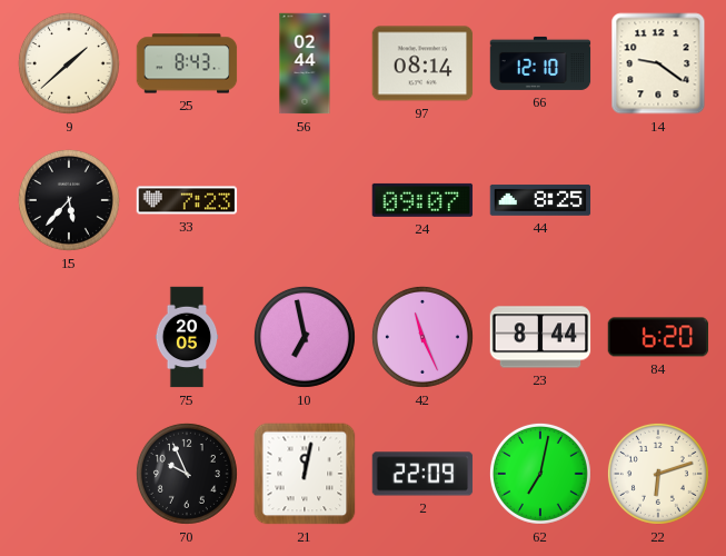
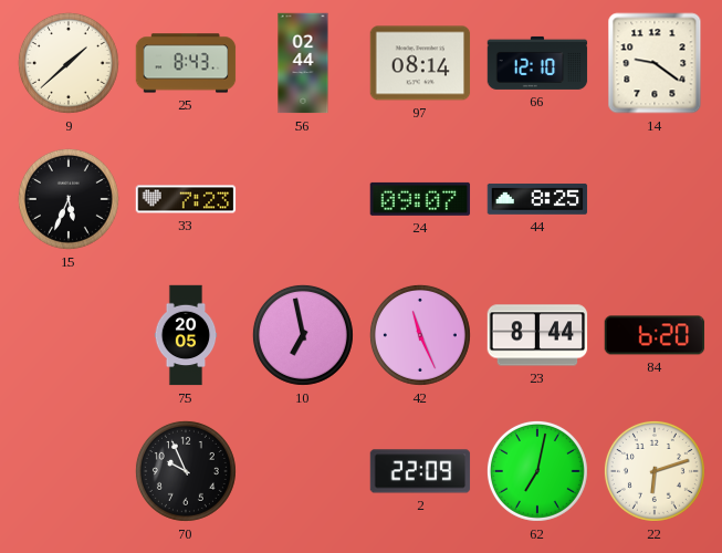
15: 5:37 -> 5:34
21: 12:02 -> none
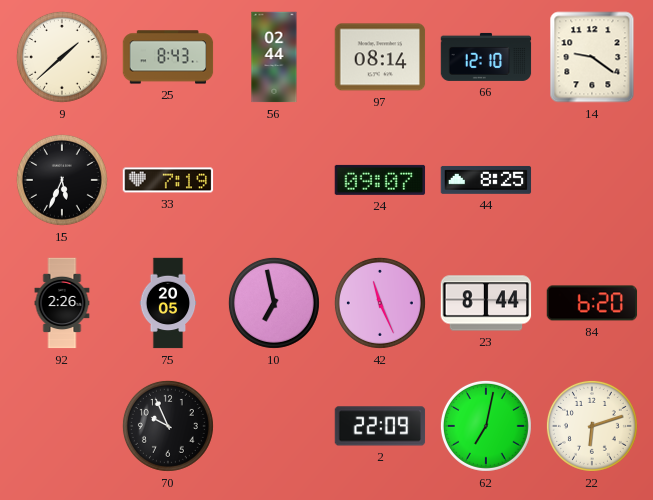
33: 7:23 -> 7:19
92: none -> 2:26
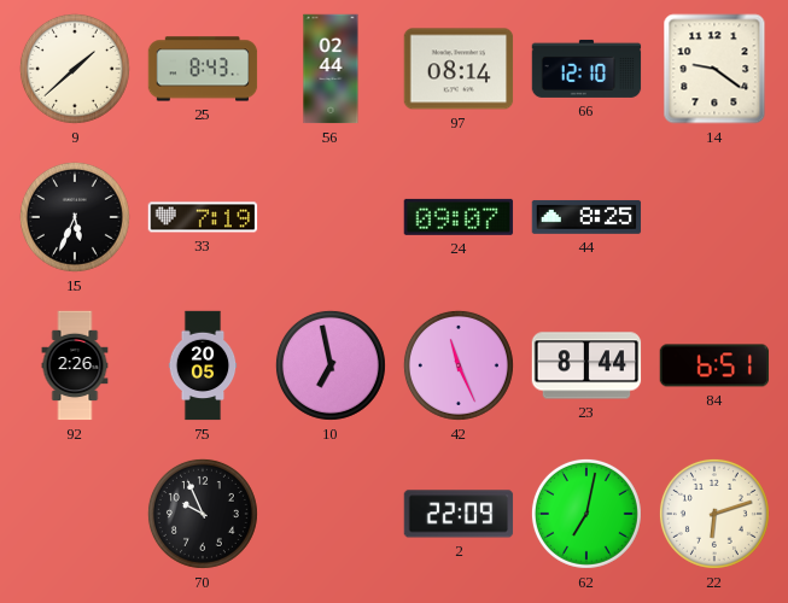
84: 6:20 -> 6:51
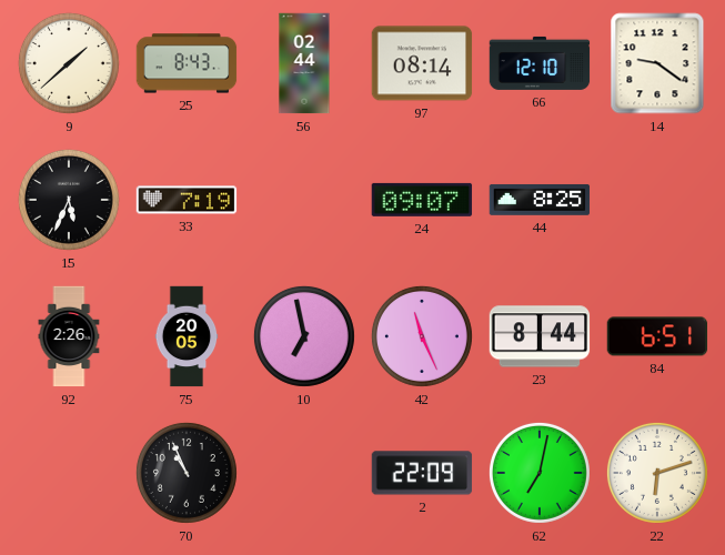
70: 9:56 -> 10:56
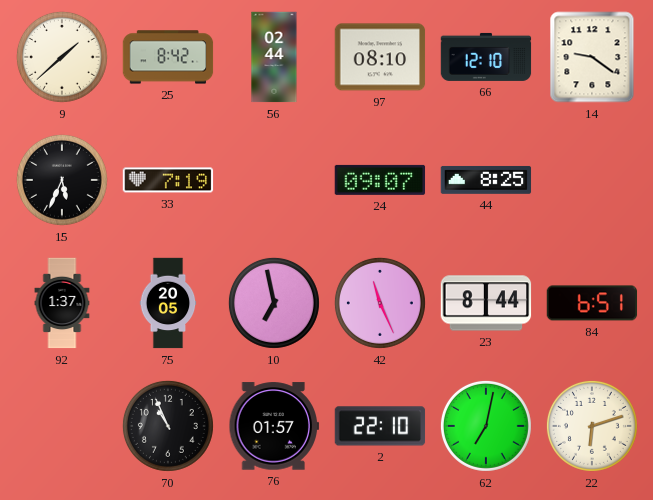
25: 8:43 -> 8:42
97: 08:14 -> 08:10
92: 2:26 -> 1:37
76: none -> 01:57
2: 22:09 -> 22:10
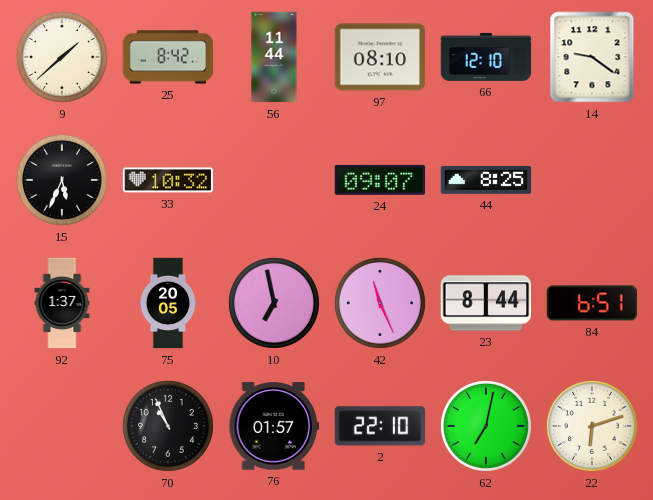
56: 02:44 -> 11:44
33: 7:19 -> 10:32
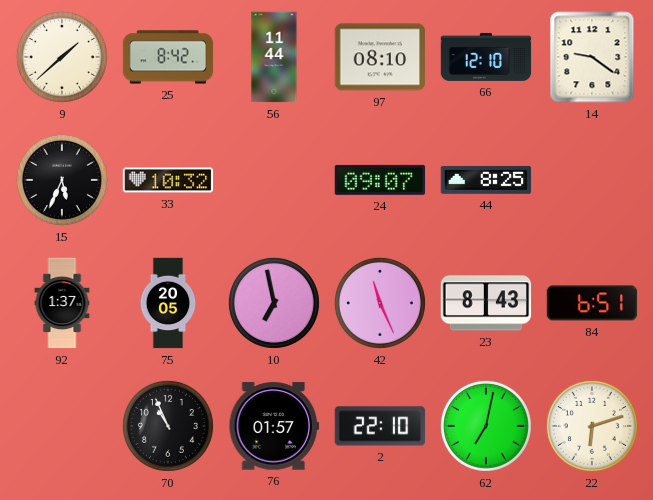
23: 8:44 -> 8:43
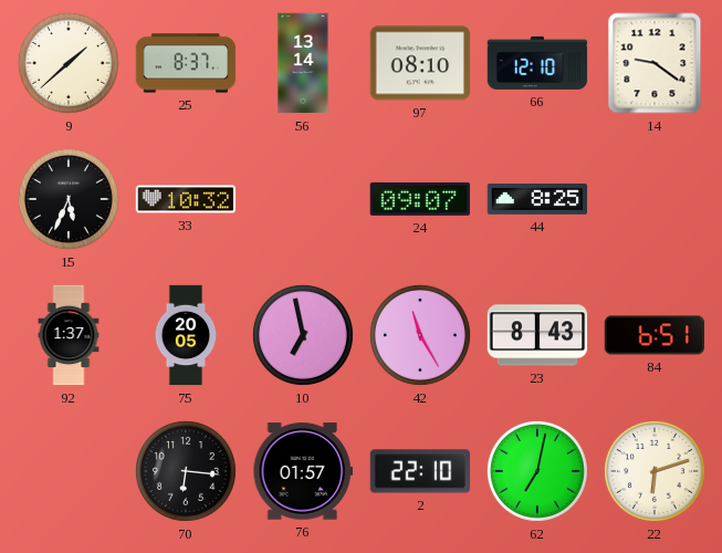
25: 8:42 -> 8:37
56: 11:44 -> 13:14
42: 11:26 -> 11:25
70: 10:56 -> 6:16
